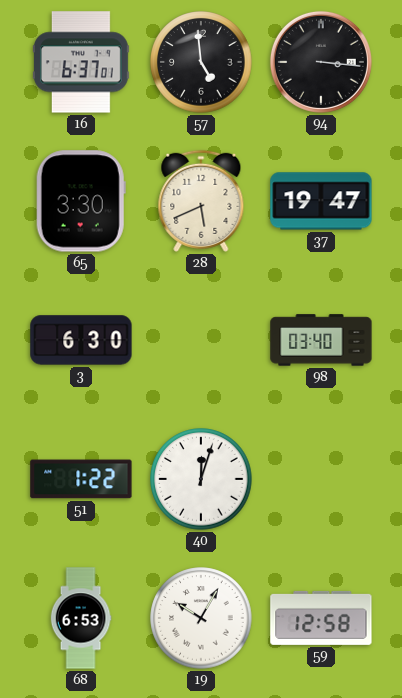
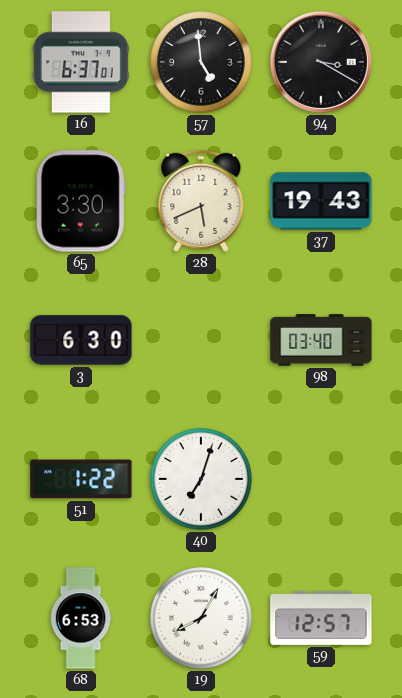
94: 3:16 -> 3:20
37: 19:47 -> 19:43
40: 12:03 -> 7:03
19: 10:05 -> 8:05
59: 12:58 -> 12:57
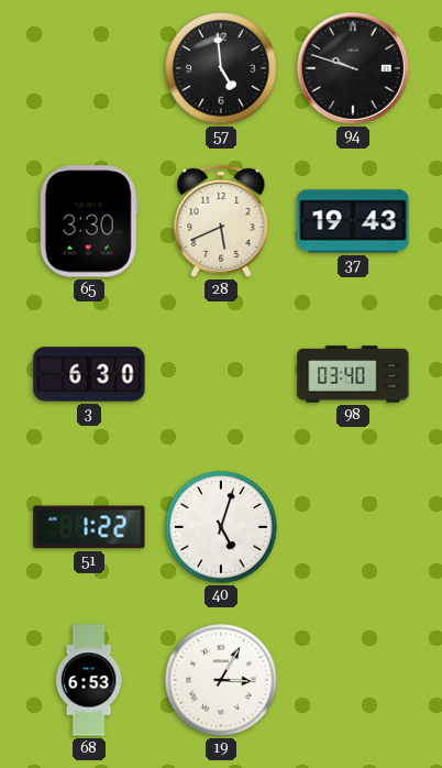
16: 6:37 -> none
94: 3:20 -> 9:48
40: 7:03 -> 5:03
19: 8:05 -> 3:05
59: 12:57 -> none
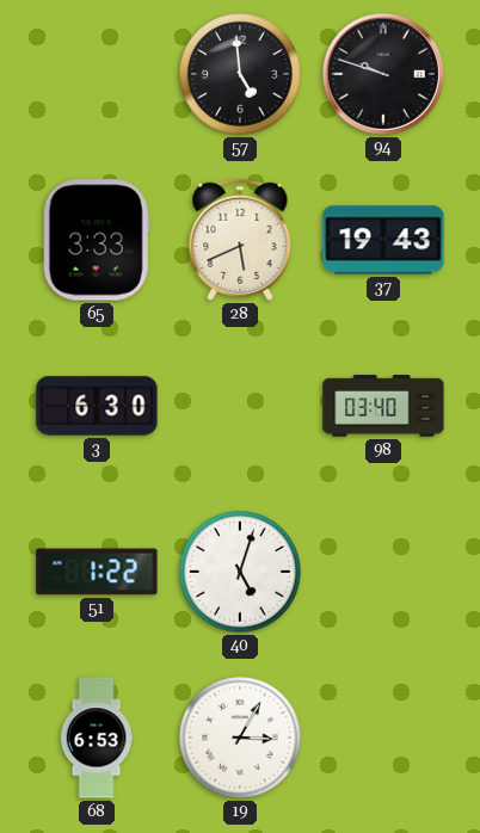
65: 3:30 -> 3:33
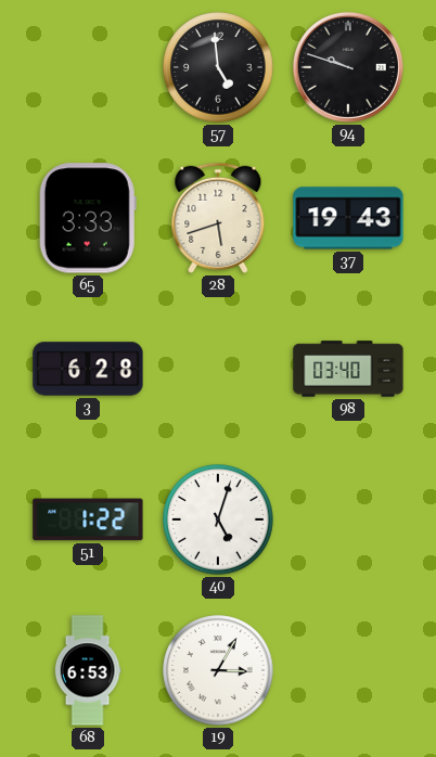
28: 5:41 -> 5:42
3: 6:30 -> 6:28
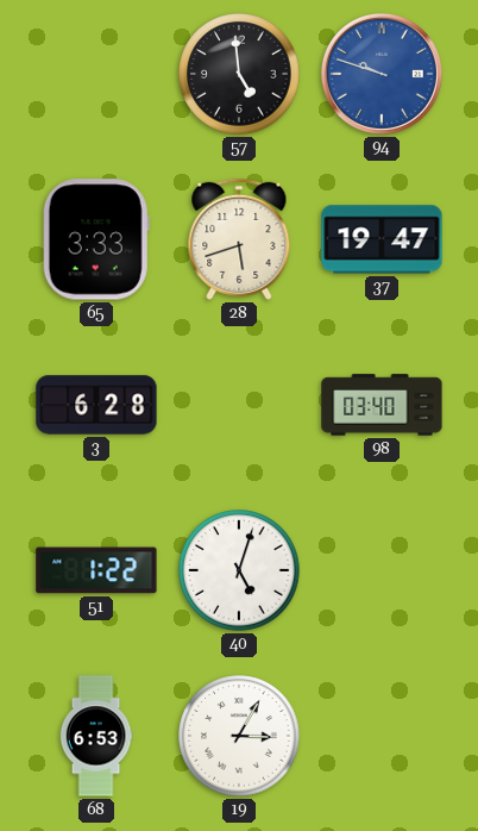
94 dial: black -> blue
37: 19:43 -> 19:47
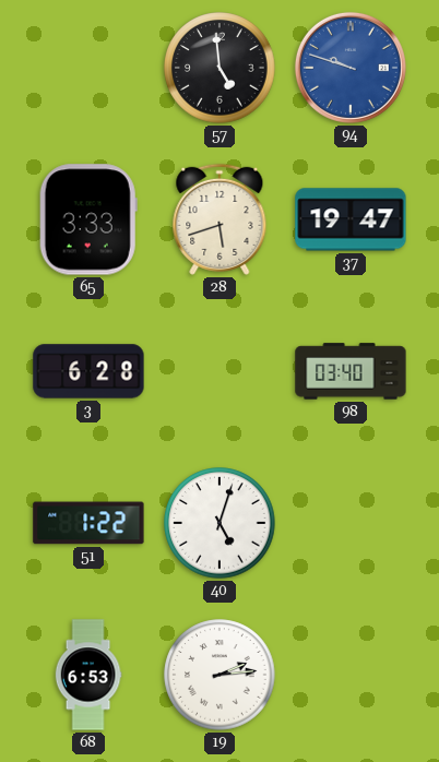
19: 3:05 -> 2:14
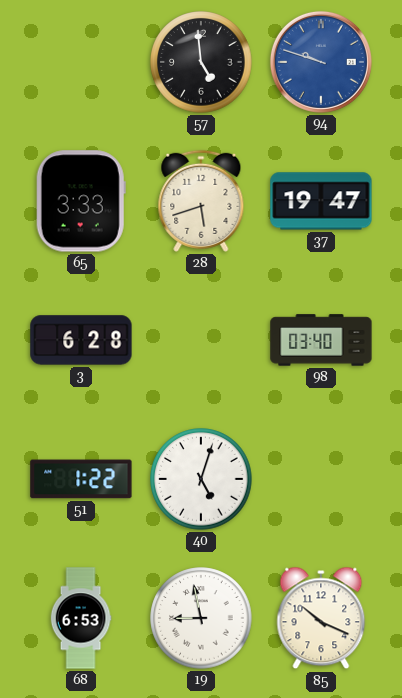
19: 2:14 -> 8:58
85: none -> 10:19
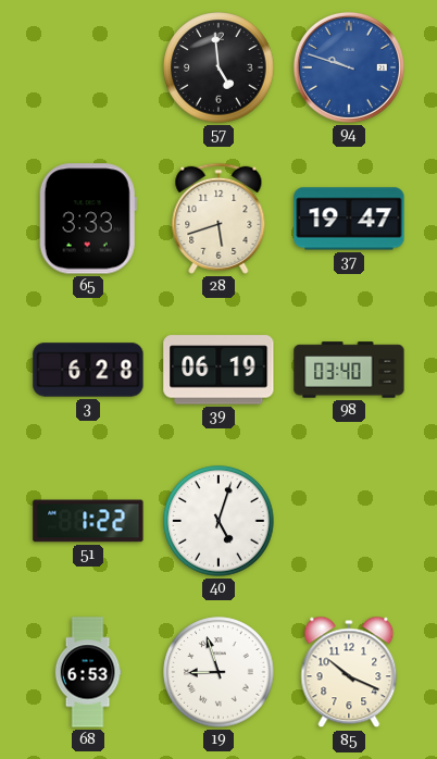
39: none -> 06:19
19: 8:58 -> 8:57
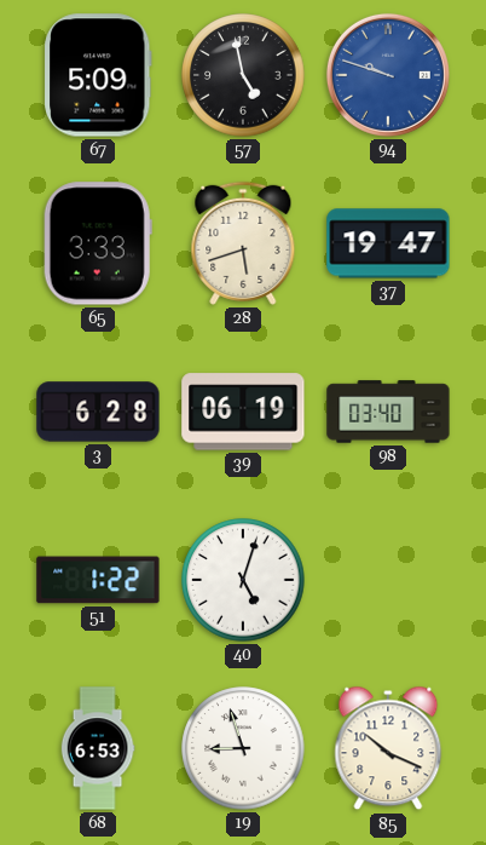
67: none -> 5:09
57: 4:59 -> 4:58
